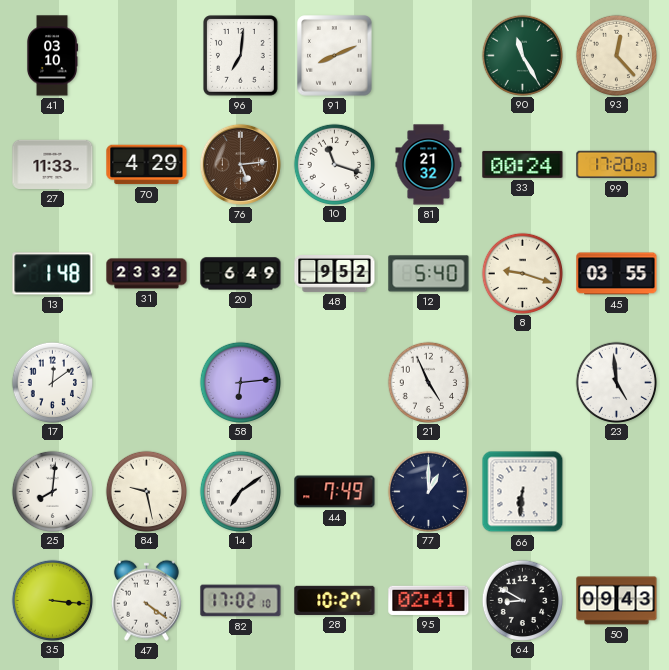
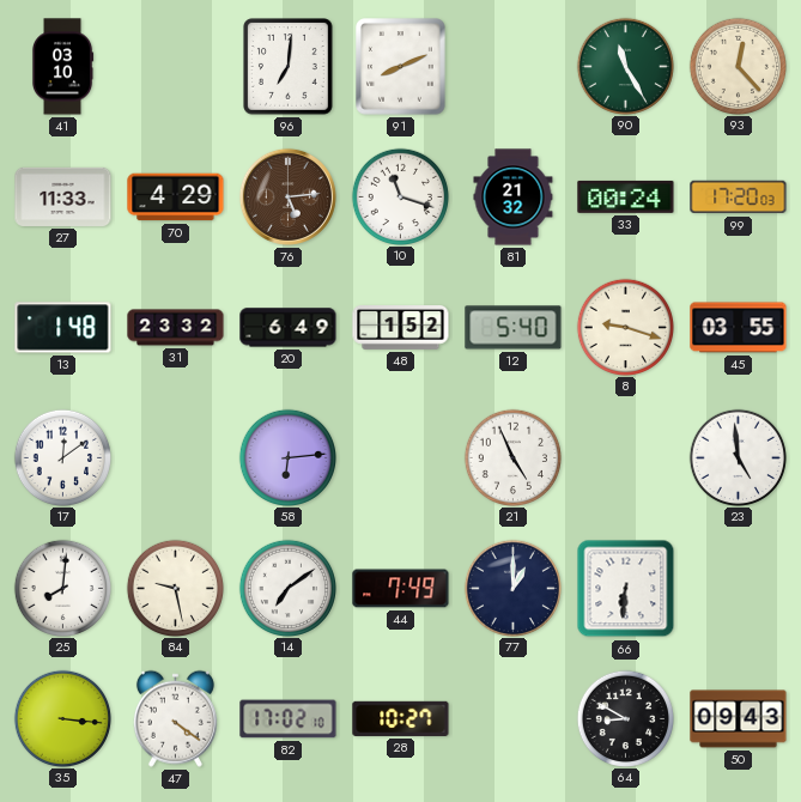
48: 9:52 -> 1:52
95: 02:41 -> none
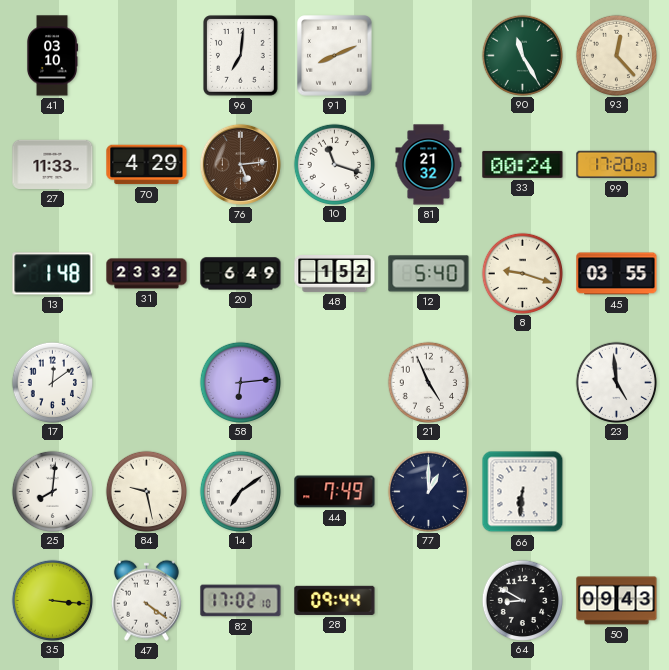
28: 10:27 -> 09:44
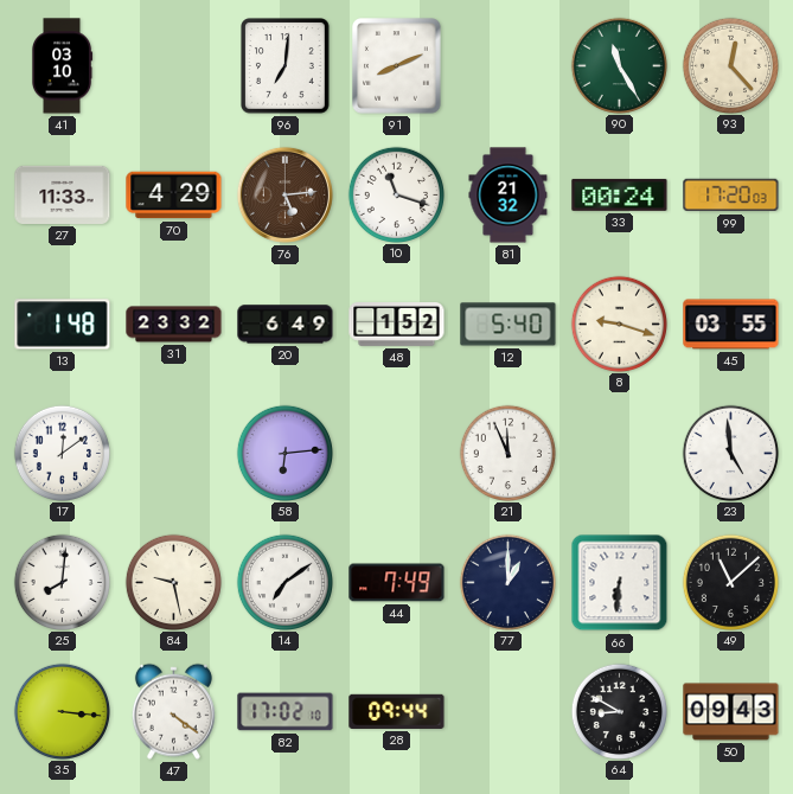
21: 4:56 -> 11:56
49: none -> 11:08
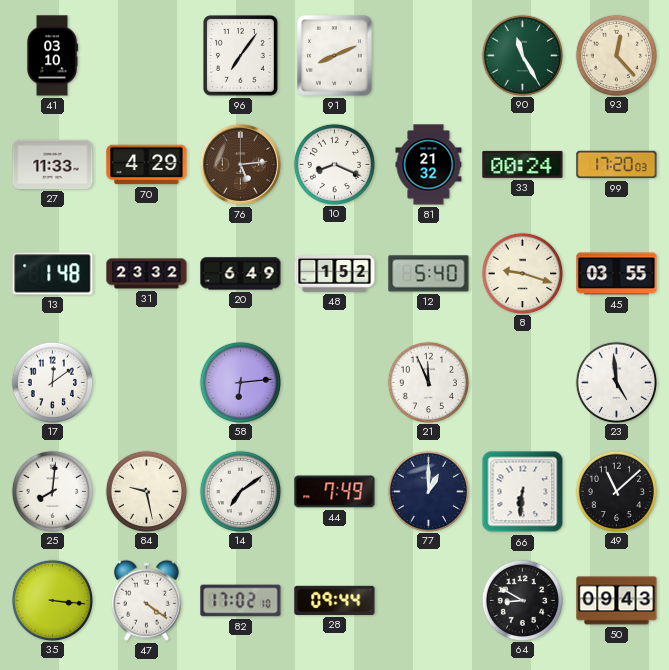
96: 7:01 -> 7:06
10: 11:18 -> 8:19
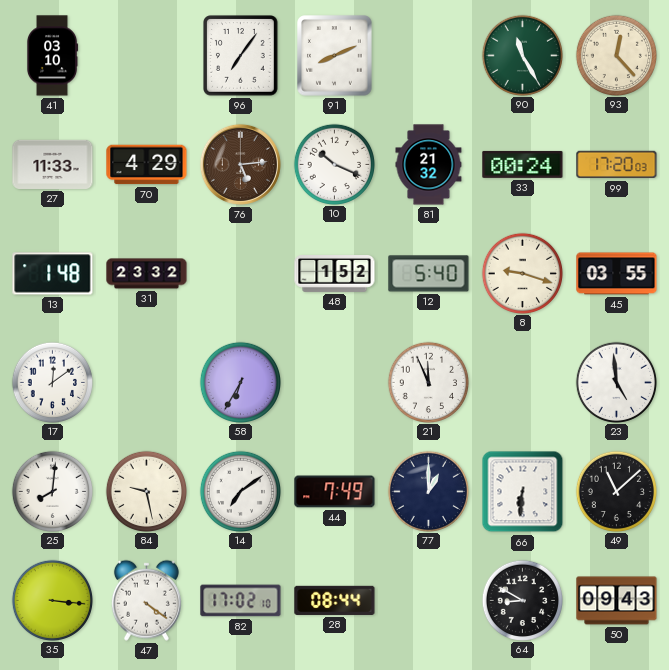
10: 8:19 -> 10:19
20: 6:49 -> none
58: 6:14 -> 6:35
28: 09:44 -> 08:44
